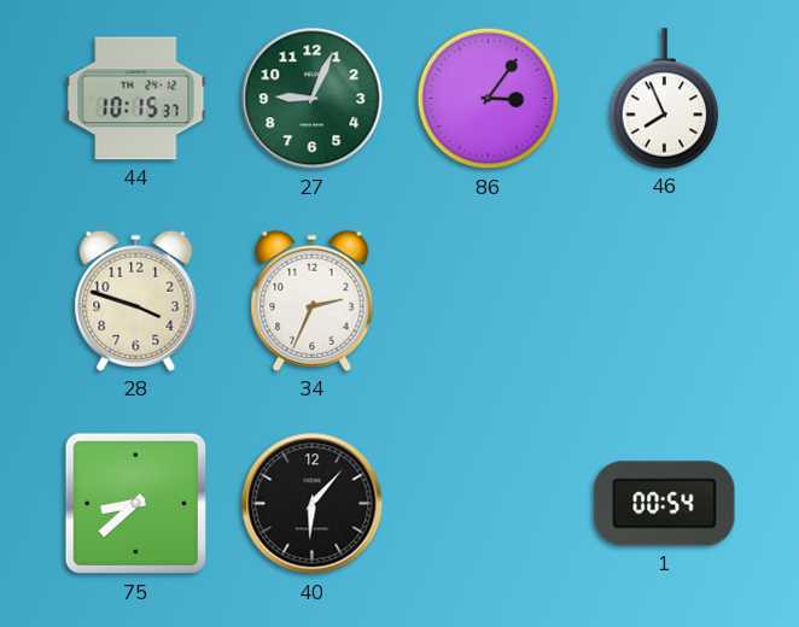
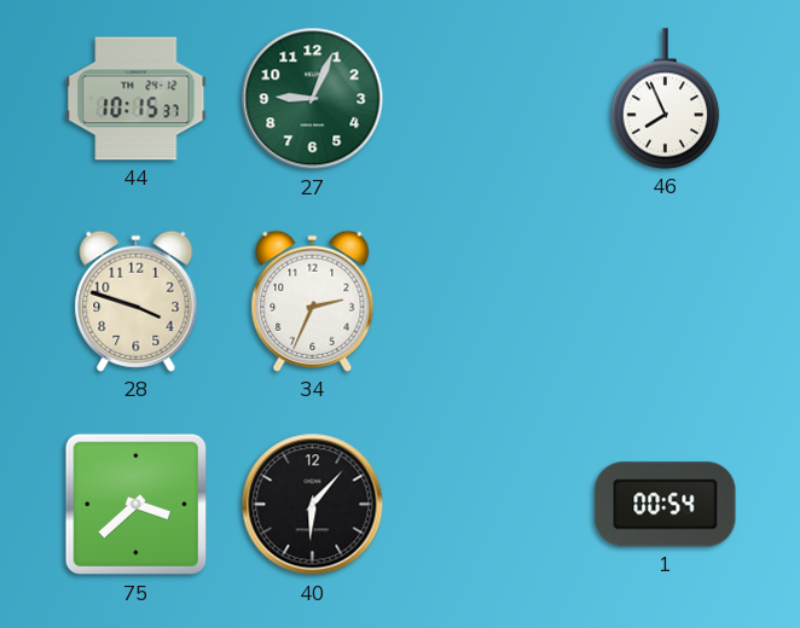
86: 3:06 -> none
75: 8:38 -> 3:38
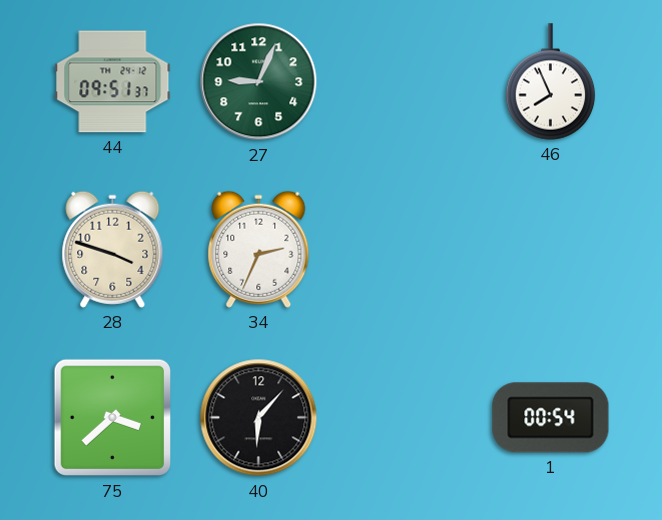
44: 10:15 -> 09:51
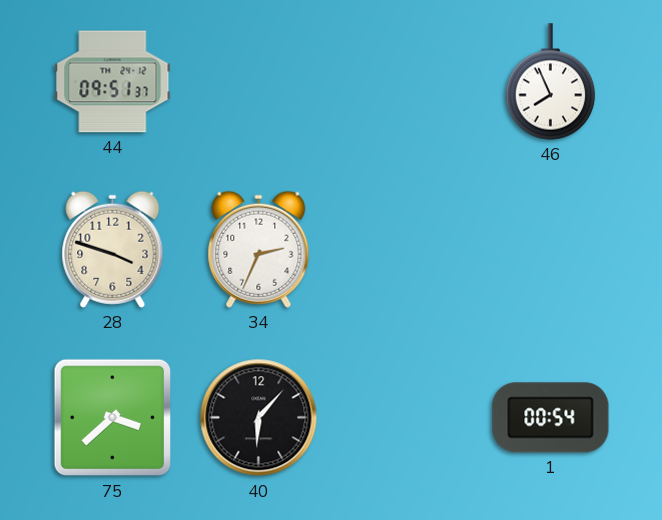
27: 9:04 -> none
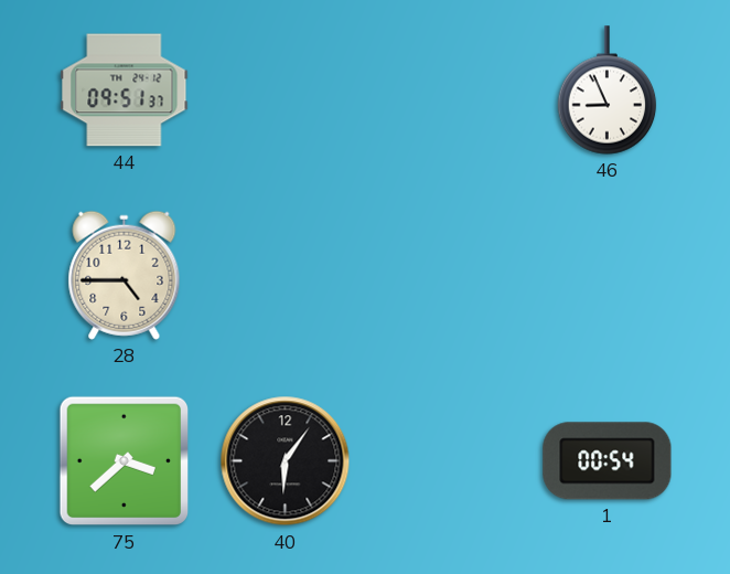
46: 7:56 -> 8:56
28: 3:48 -> 4:45
34: 2:34 -> none
40: 6:07 -> 6:06
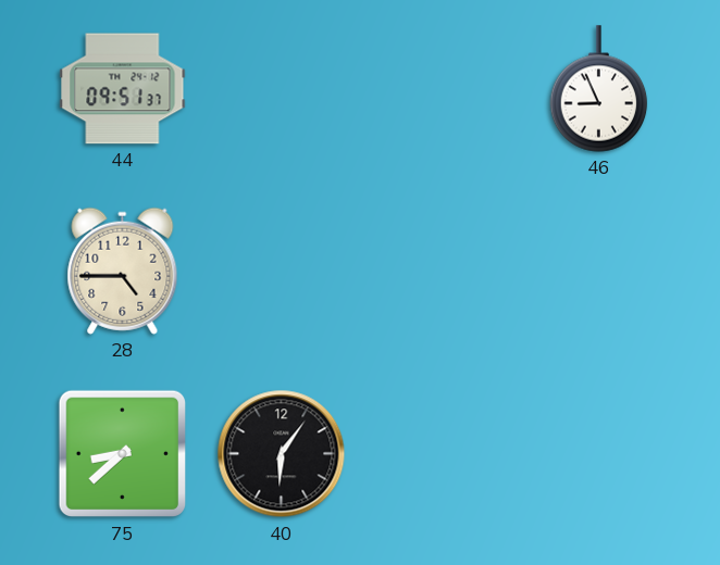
75: 3:38 -> 8:38
1: 00:54 -> none
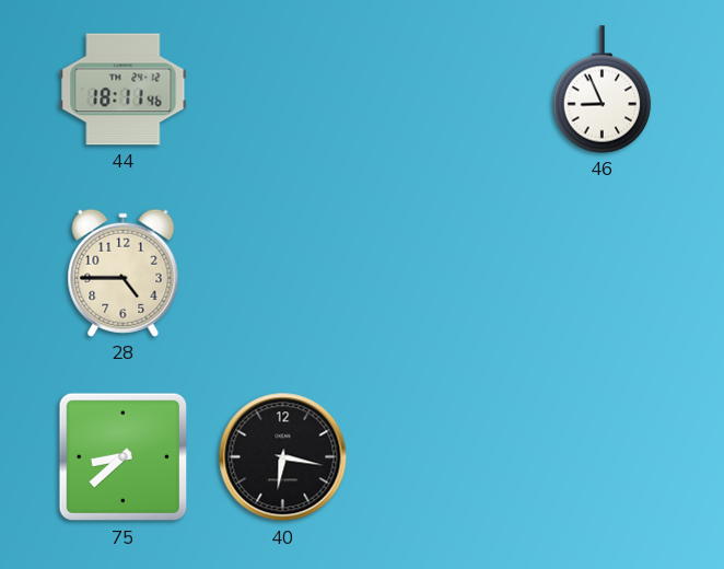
44: 09:51 -> 18:11
40: 6:06 -> 6:17
